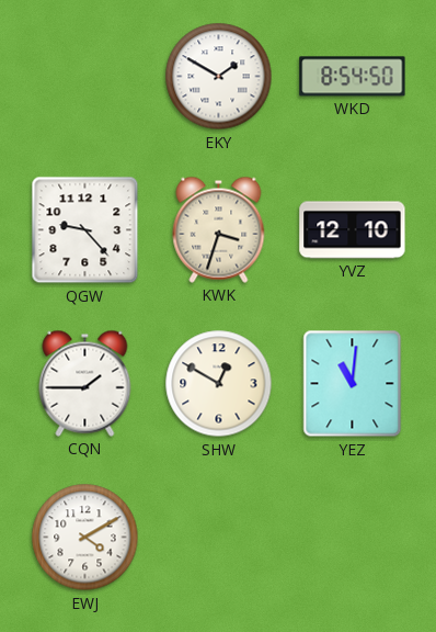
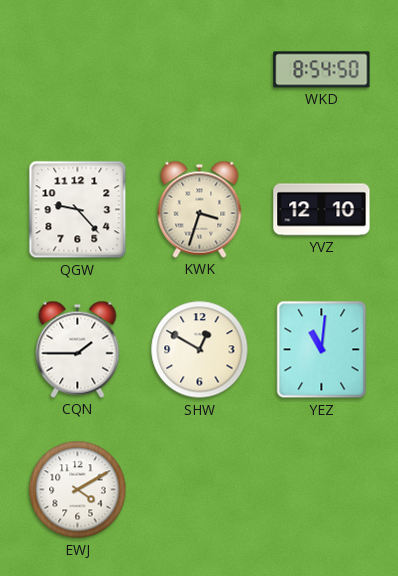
EKY: 1:50 -> none
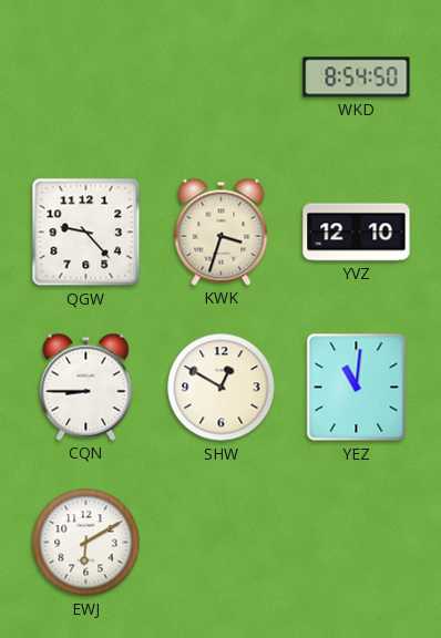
CQN: 1:45 -> 8:45
EWJ: 4:10 -> 6:10
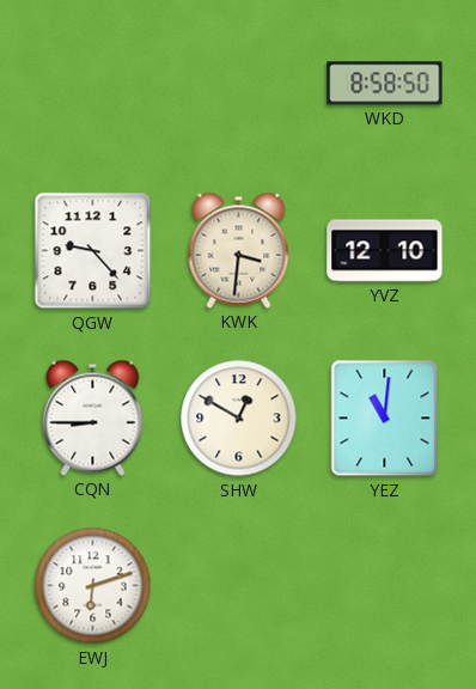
WKD: 8:54 -> 8:58
KWK: 3:33 -> 3:31
EWJ: 6:10 -> 6:12
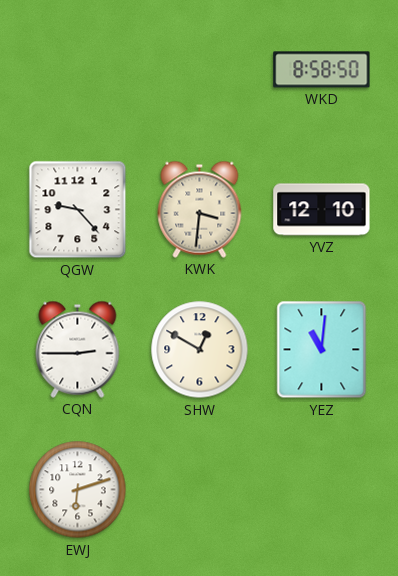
CQN: 8:45 -> 2:45
